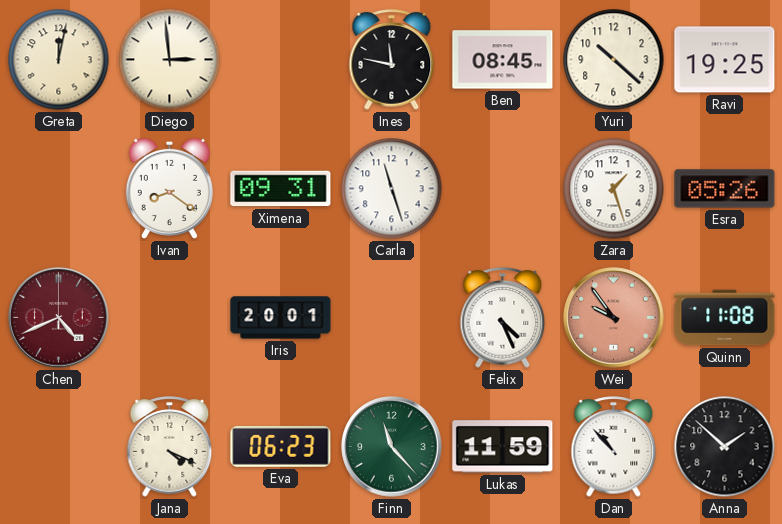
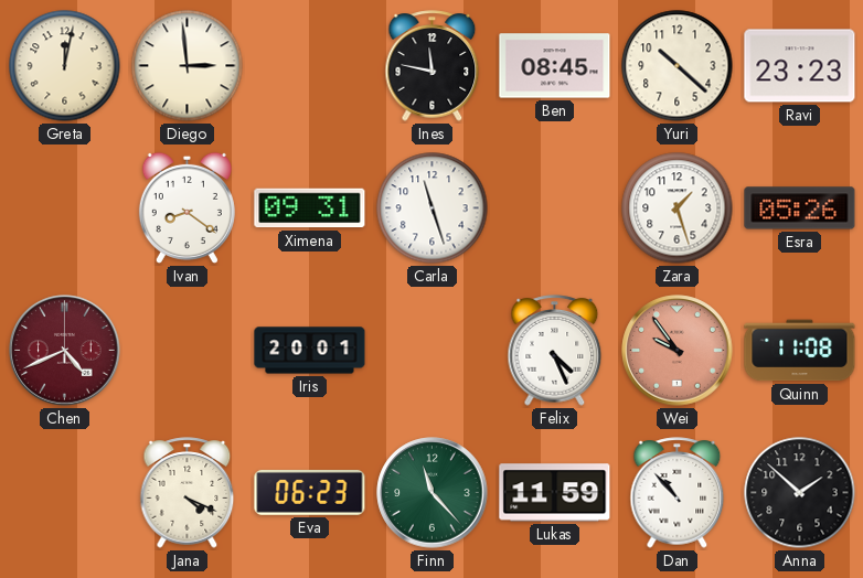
Ravi: 19:25 -> 23:23
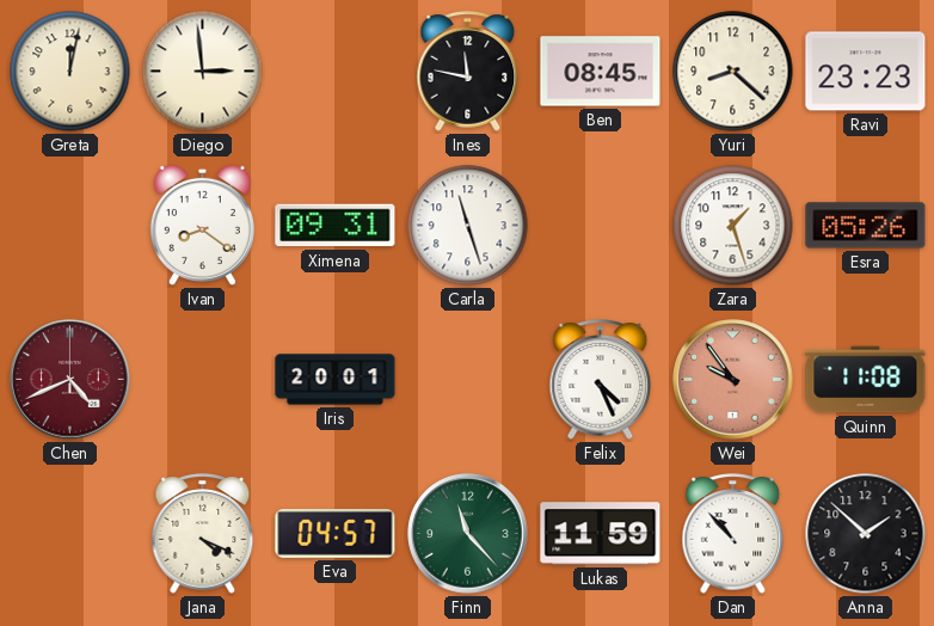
Yuri: 10:22 -> 8:22
Eva: 06:23 -> 04:57
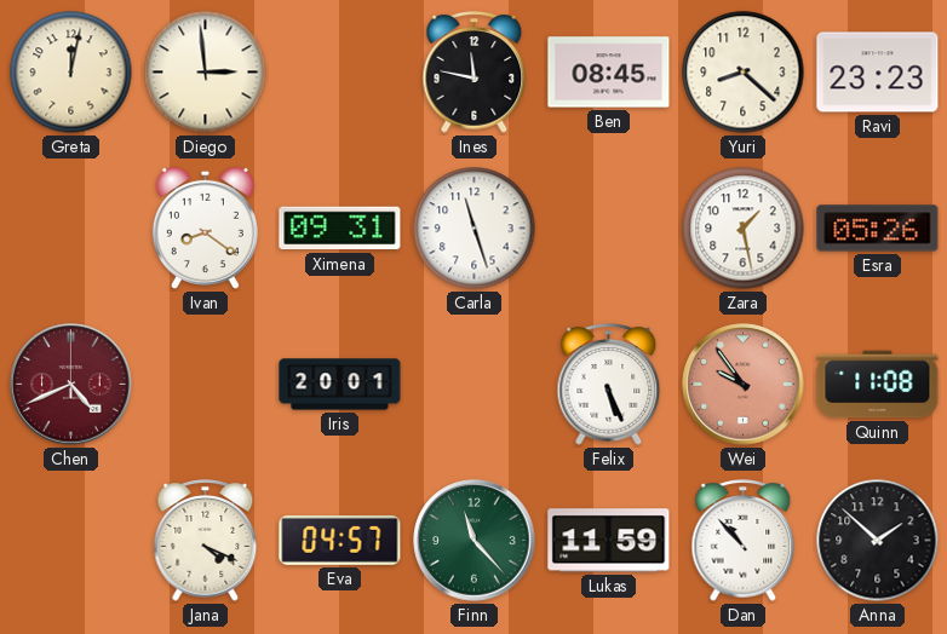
Zara: 1:27 -> 1:28
Felix: 4:26 -> 5:26
